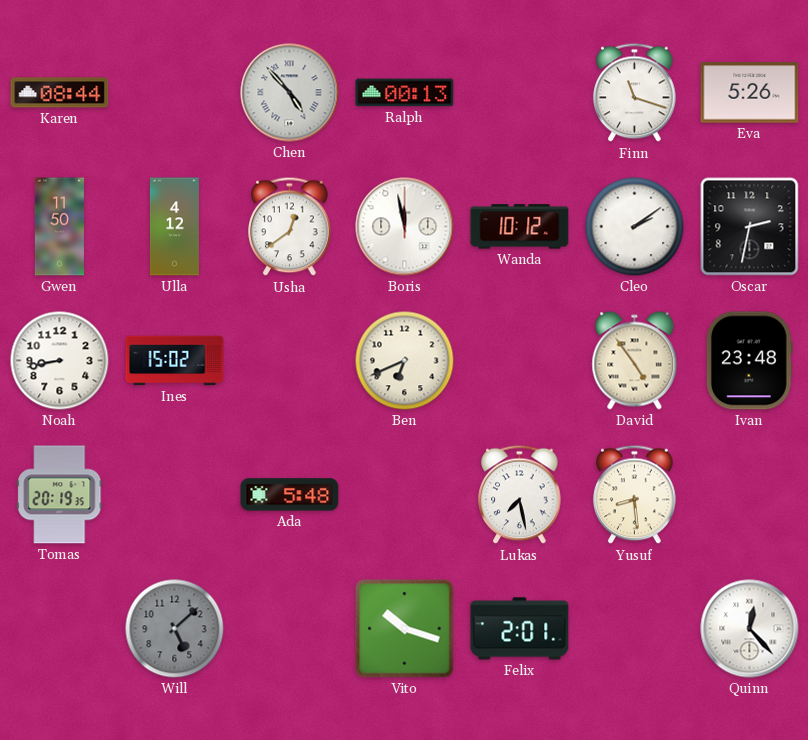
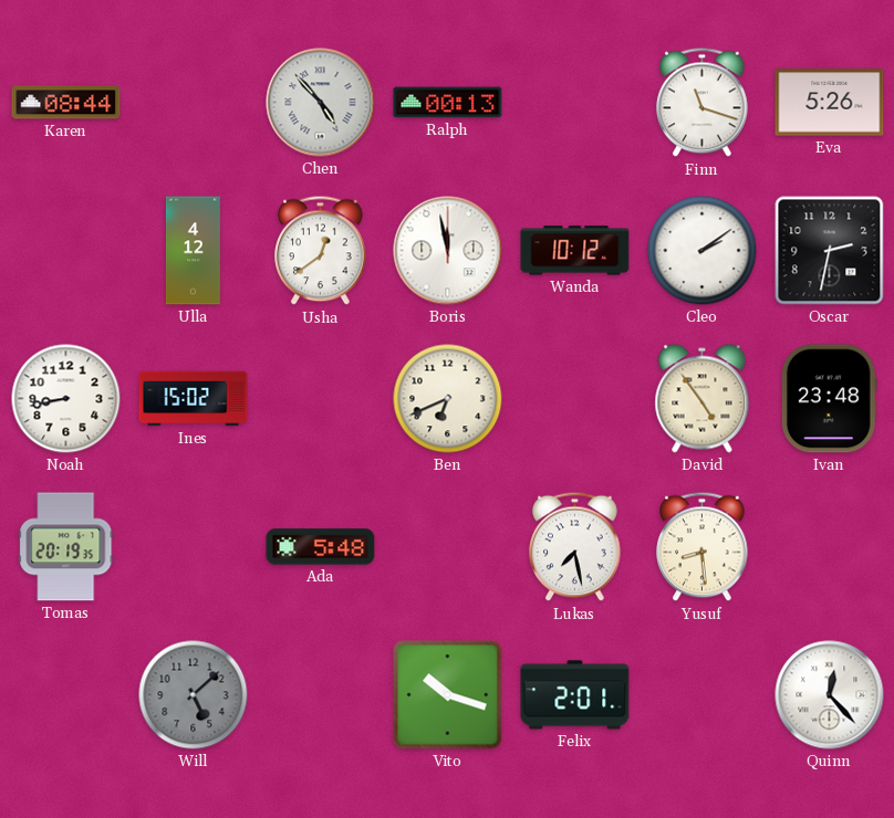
Gwen: 11:50 -> none
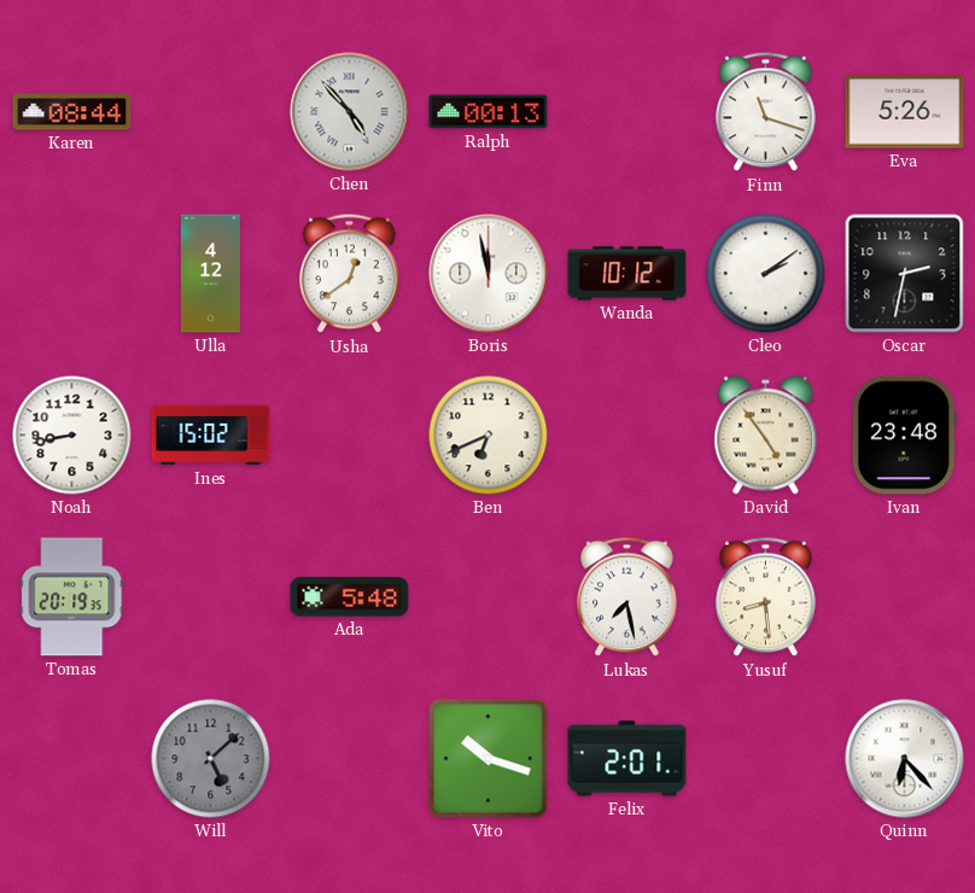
Quinn: 12:23 -> 6:23
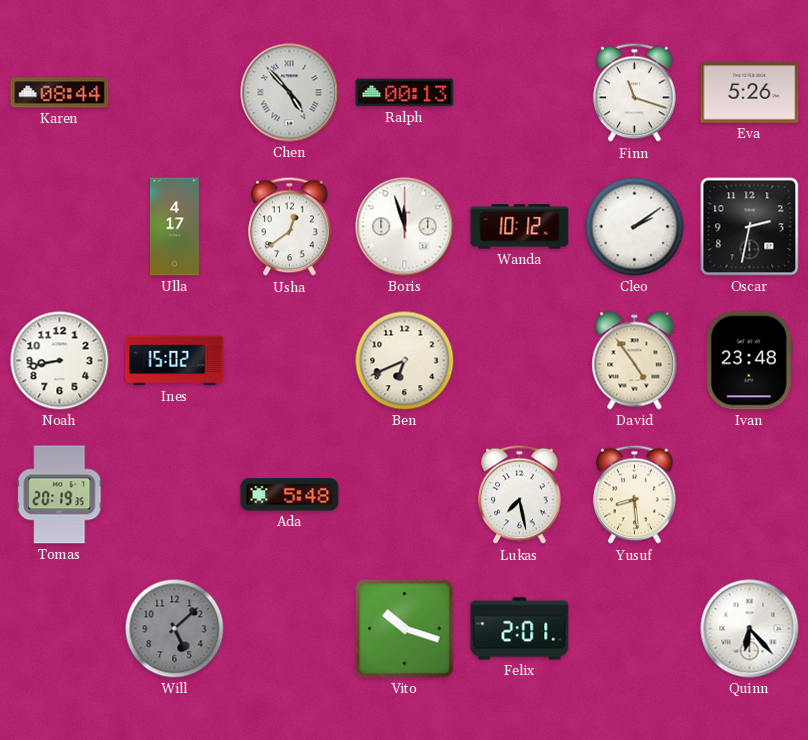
Ulla: 4:12 -> 4:17
Boris: 11:58 -> 11:57
